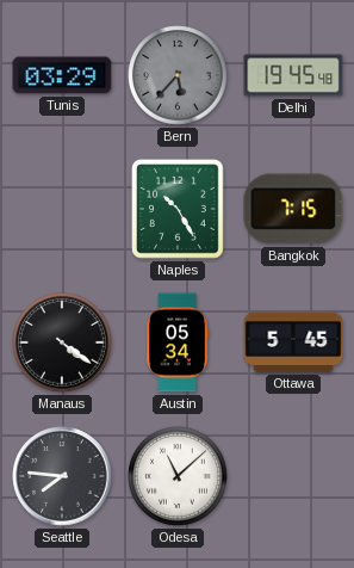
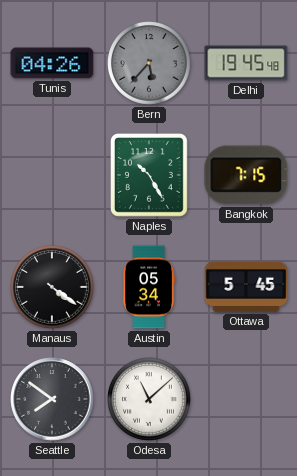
Tunis: 03:29 -> 04:26
Seattle: 7:46 -> 7:51
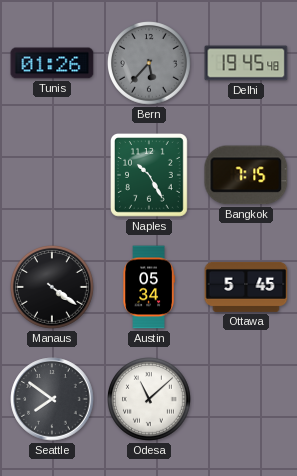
Tunis: 04:26 -> 01:26
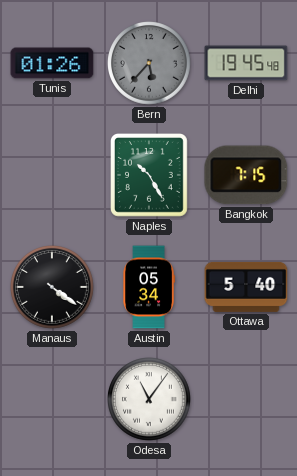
Ottawa: 5:45 -> 5:40
Seattle: 7:51 -> none
Odesa: 11:08 -> 11:06
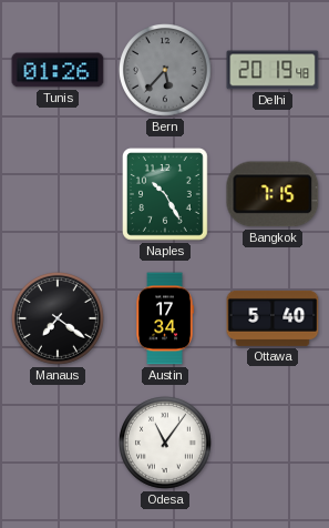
Delhi: 19:45 -> 20:19
Manaus: 4:21 -> 7:21
Austin: 05:34 -> 17:34
